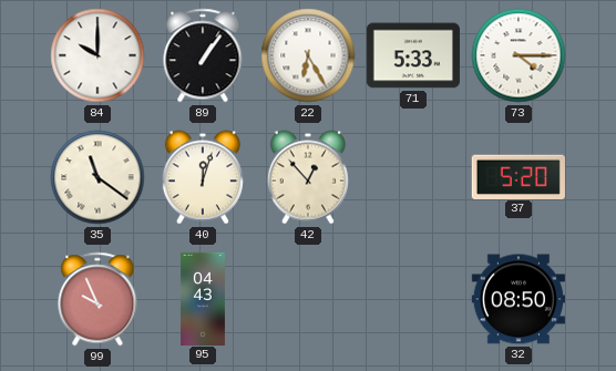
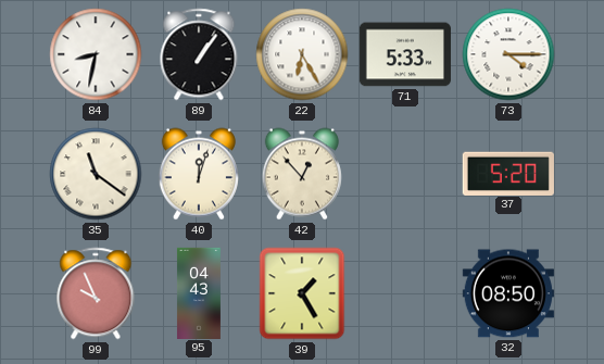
84: 10:00 -> 8:32
39: none -> 1:25
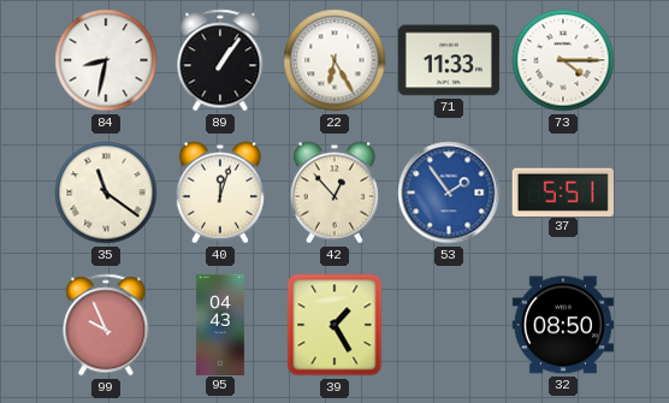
71: 5:33 -> 11:33
53: none -> 1:54
37: 5:20 -> 5:51
